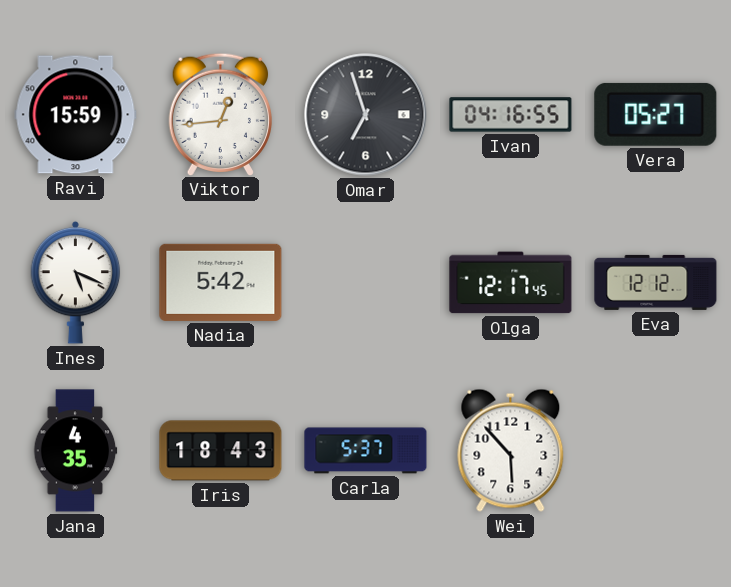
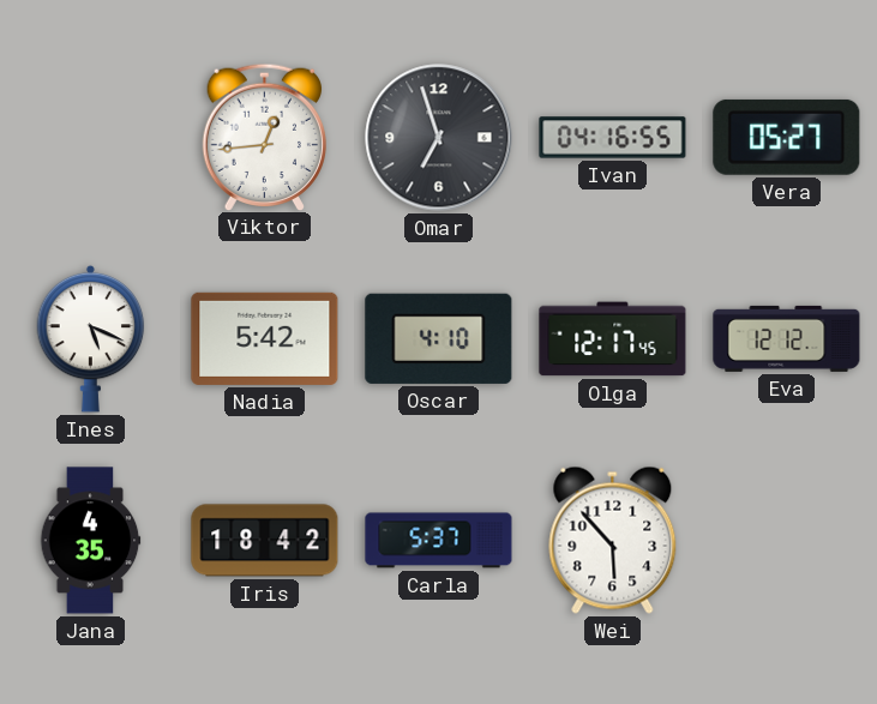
Ravi: 15:59 -> none
Oscar: none -> 4:10
Iris: 18:43 -> 18:42
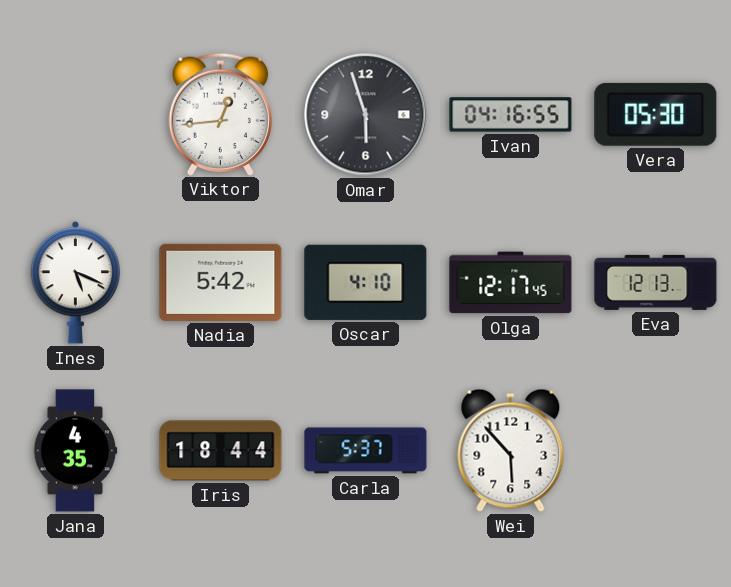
Omar: 6:57 -> 5:57
Vera: 05:27 -> 05:30
Eva: 12:12 -> 12:13
Iris: 18:42 -> 18:44
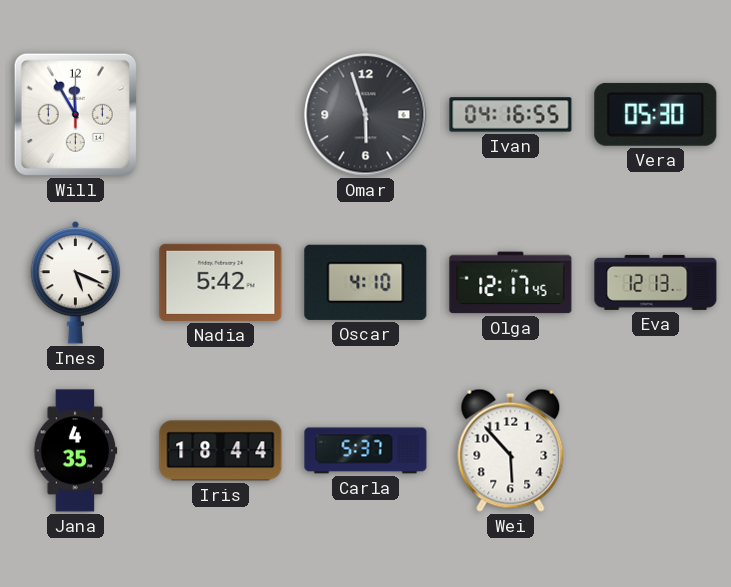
Will: none -> 11:55
Viktor: 12:44 -> none
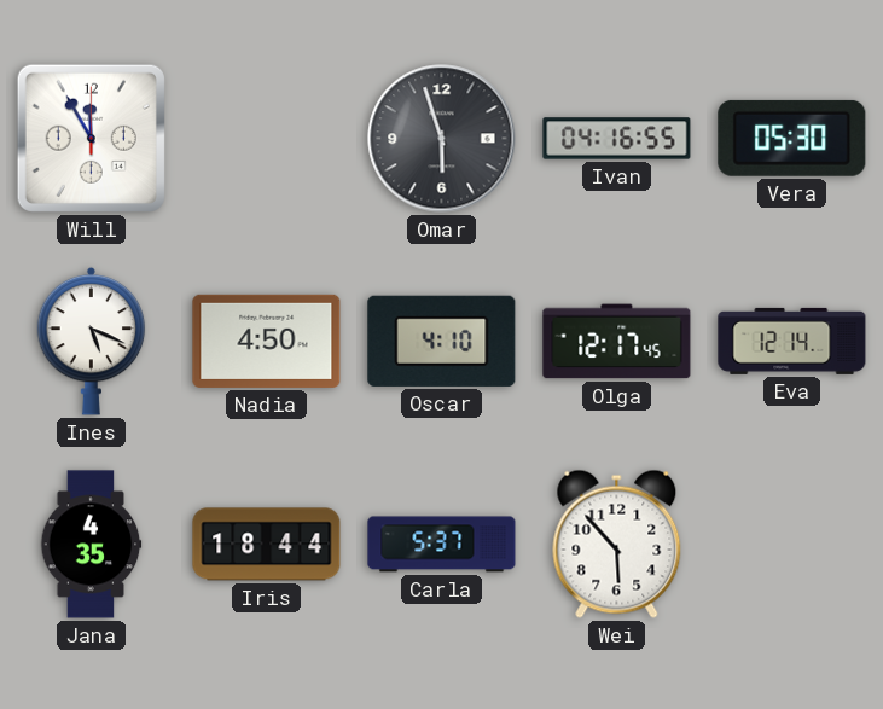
Nadia: 5:42 -> 4:50
Eva: 12:13 -> 12:14
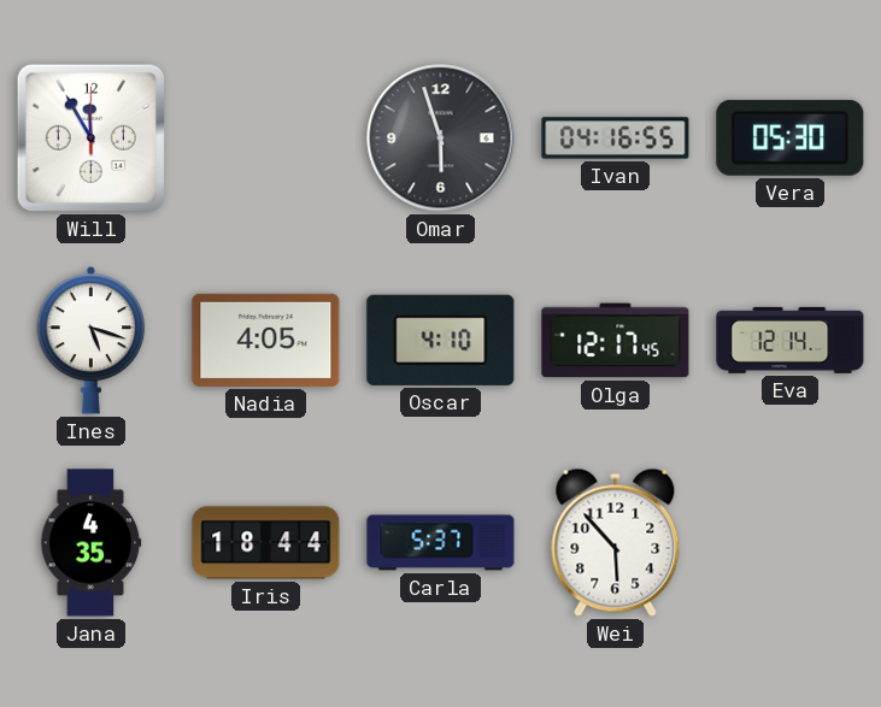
Ines: 5:19 -> 5:18
Nadia: 4:50 -> 4:05
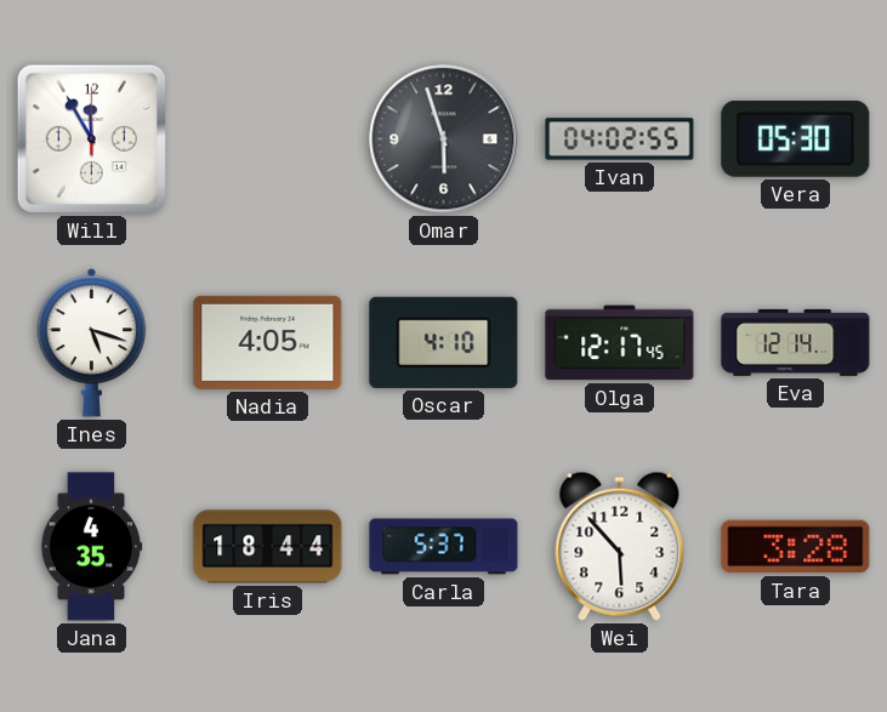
Ivan: 04:16 -> 04:02
Tara: none -> 3:28
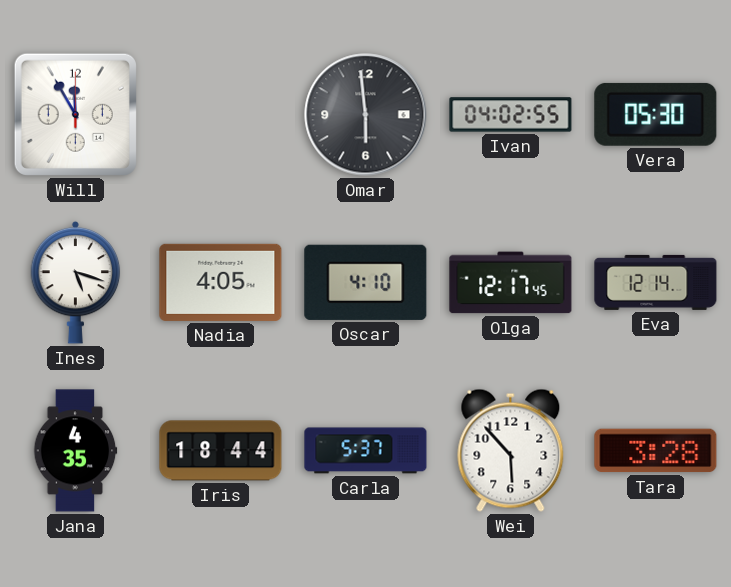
Omar: 5:57 -> 5:59
